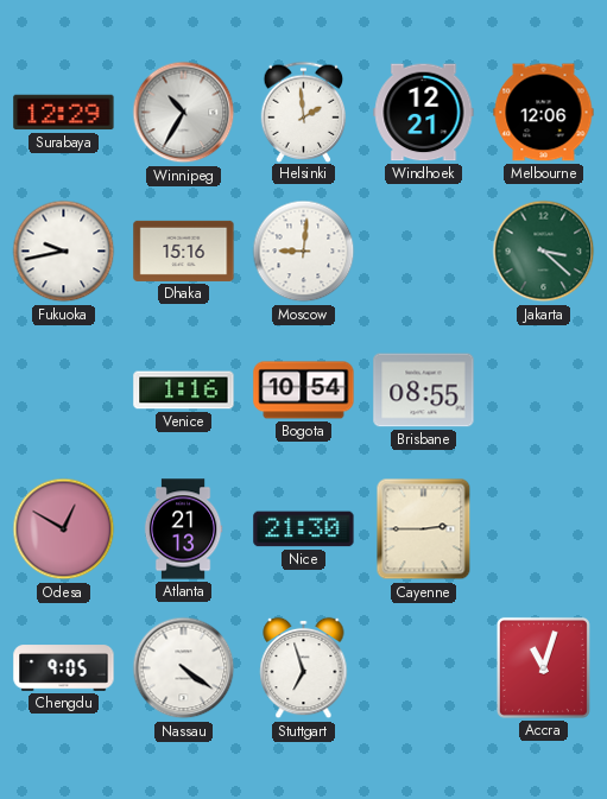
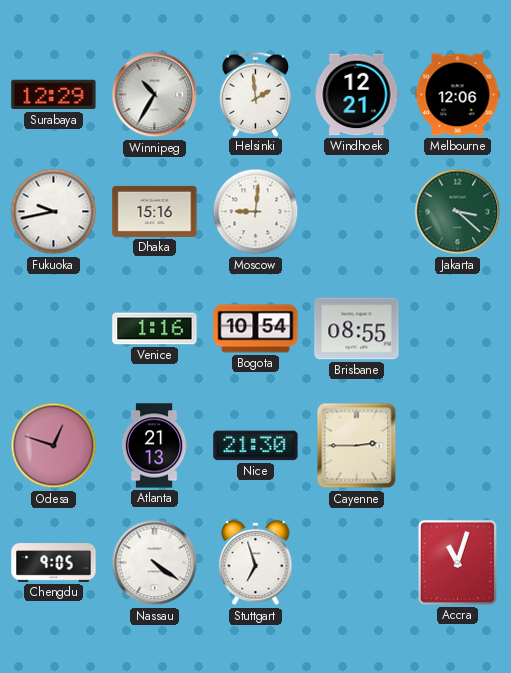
Odesa: 12:50 -> 12:48
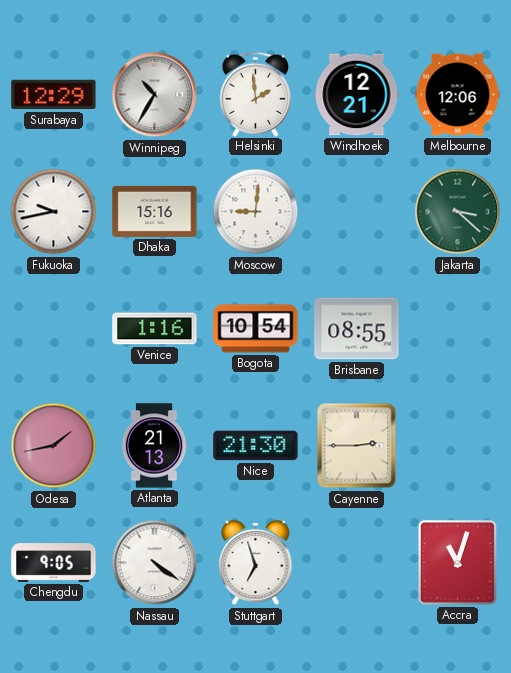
Odesa: 12:48 -> 1:43
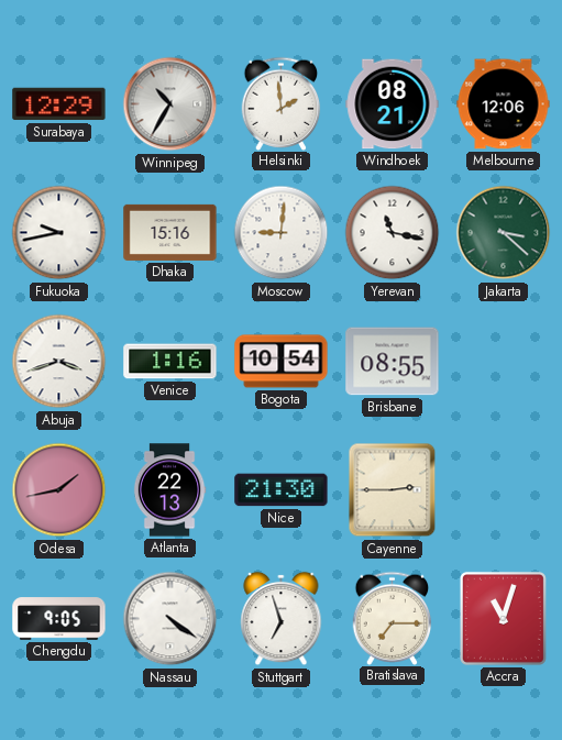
Windhoek: 12:21 -> 08:21
Yerevan: none -> 11:17
Abuja: none -> 3:42
Atlanta: 21:13 -> 22:13
Bratislava: none -> 7:15
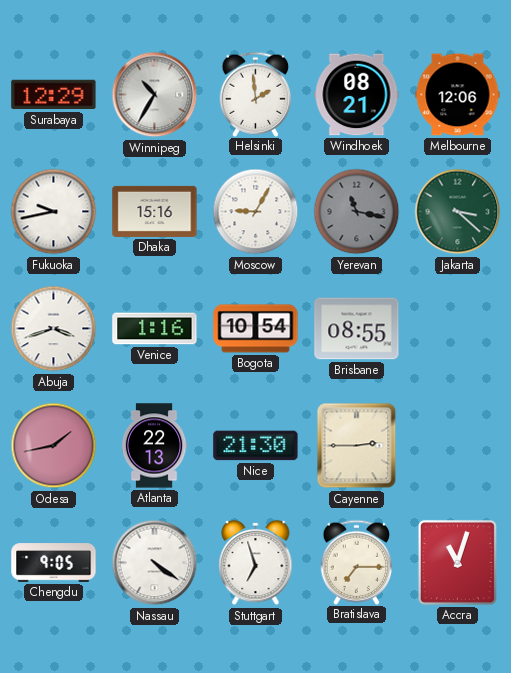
Moscow: 9:01 -> 9:05
Yerevan dial: white -> grey
